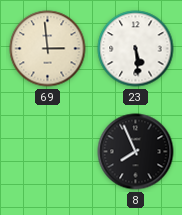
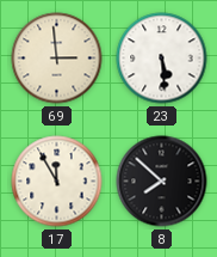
17: none -> 11:55
8: 7:56 -> 7:52
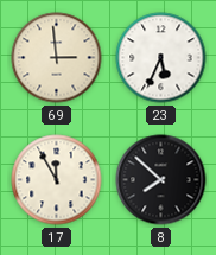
23: 5:29 -> 5:34
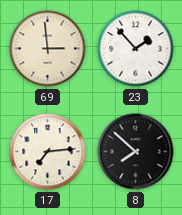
23: 5:34 -> 1:53
17: 11:55 -> 7:14
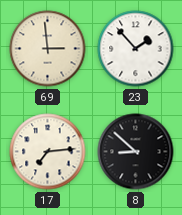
8: 7:52 -> 8:52
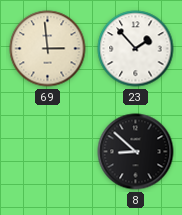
17: 7:14 -> none
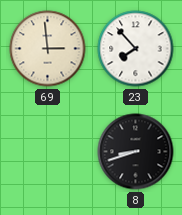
23: 1:53 -> 7:53
8: 8:52 -> 8:42
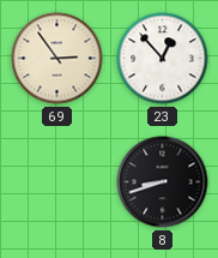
69: 2:59 -> 2:54
23: 7:53 -> 12:53
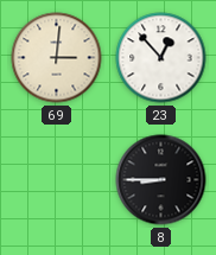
69: 2:54 -> 3:01
8: 8:42 -> 8:45
